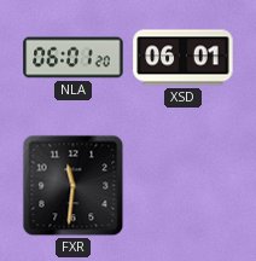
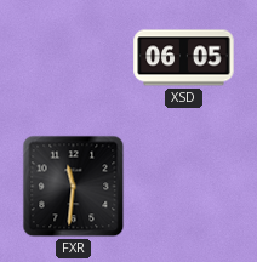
NLA: 06:01 -> none
XSD: 06:01 -> 06:05
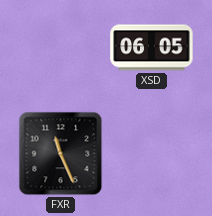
FXR: 11:31 -> 11:26
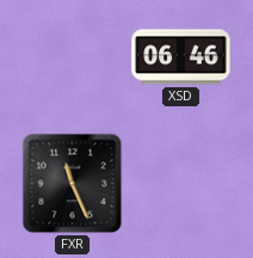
XSD: 06:05 -> 06:46
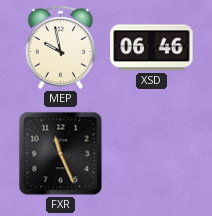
MEP: none -> 9:58
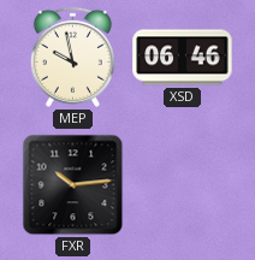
FXR: 11:26 -> 10:14
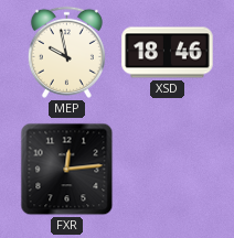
XSD: 06:46 -> 18:46
FXR: 10:14 -> 12:14
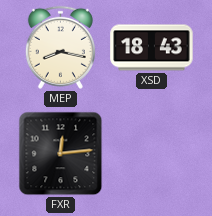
MEP: 9:58 -> 8:17
XSD: 18:46 -> 18:43
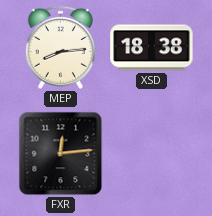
MEP: 8:17 -> 8:14
XSD: 18:43 -> 18:38
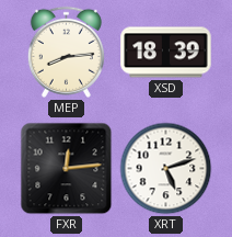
XSD: 18:38 -> 18:39
XRT: none -> 5:12
